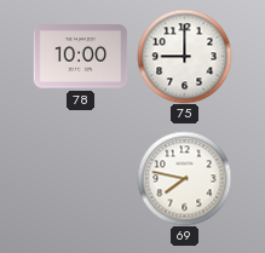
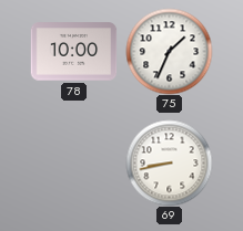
75: 9:00 -> 1:34
69: 7:47 -> 8:43
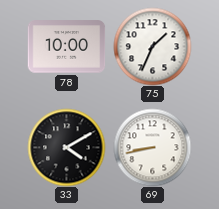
33: none -> 4:10
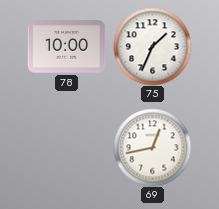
33: 4:10 -> none
69: 8:43 -> 12:43
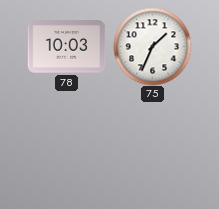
78: 10:00 -> 10:03
69: 12:43 -> none
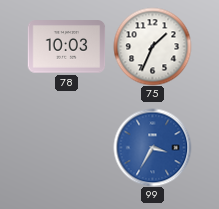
99: none -> 3:35
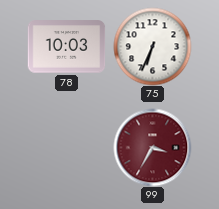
75: 1:34 -> 6:34
99 dial: blue -> burgundy
